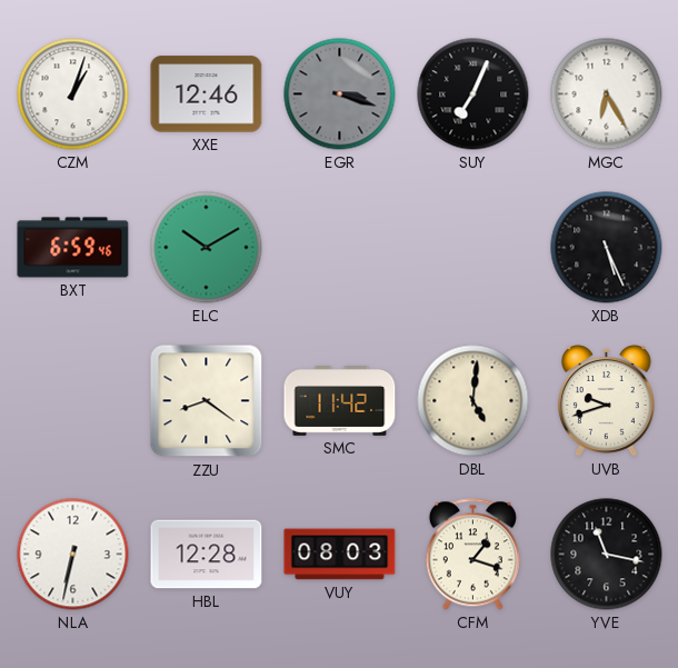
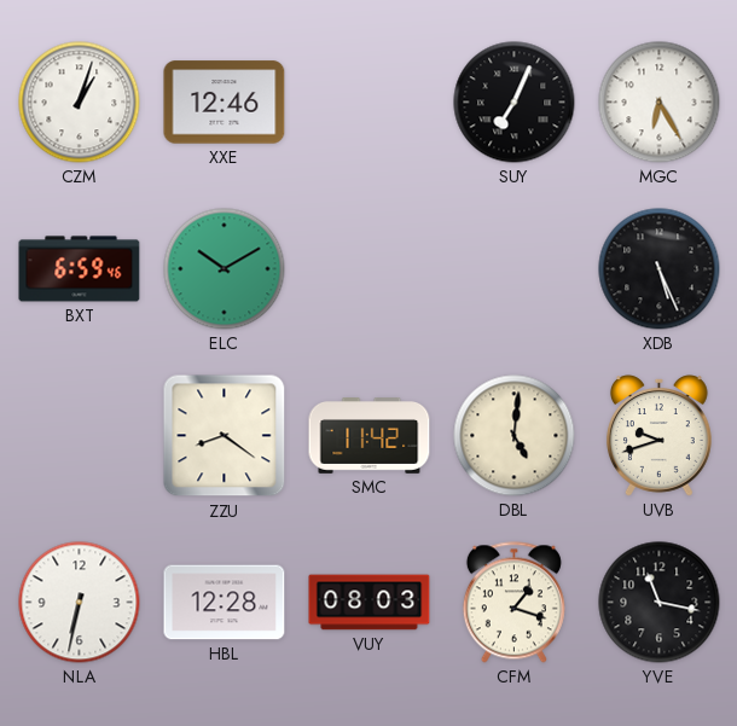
EGR: 3:18 -> none
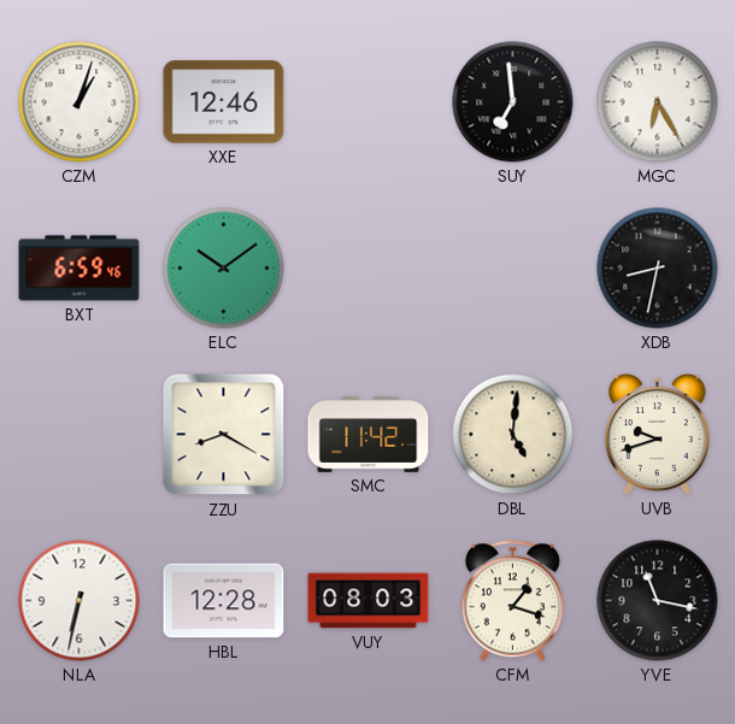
SUY: 7:04 -> 6:59
ELC: 10:10 -> 10:09
XDB: 5:26 -> 8:32
ZZU: 8:21 -> 8:20
